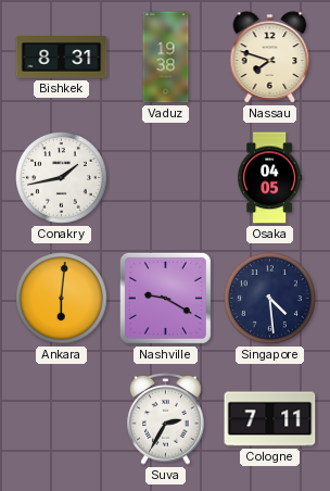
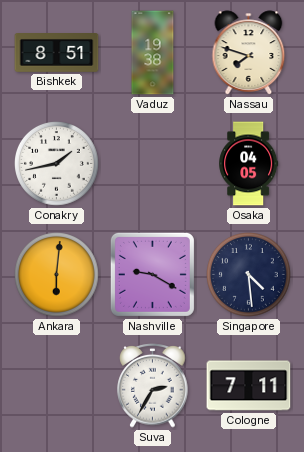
Bishkek: 8:31 -> 8:51
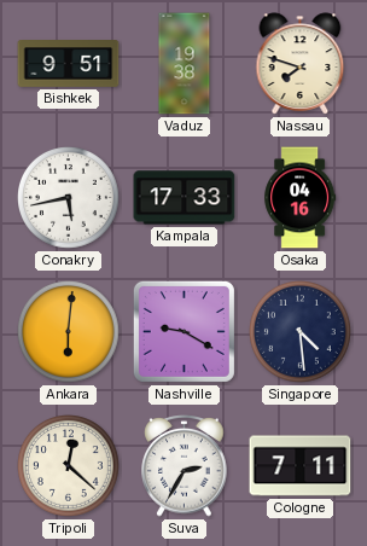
Bishkek: 8:51 -> 9:51
Conakry: 1:43 -> 5:43
Kampala: none -> 17:33
Osaka: 04:05 -> 04:16
Tripoli: none -> 12:22
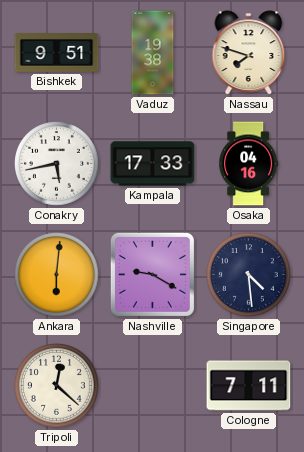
Suva: 2:35 -> none
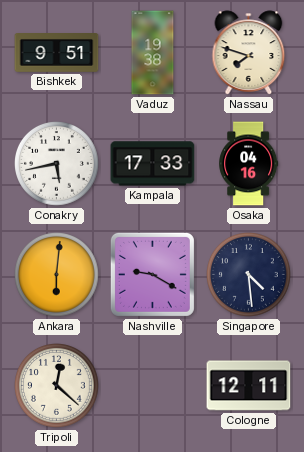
Cologne: 7:11 -> 12:11
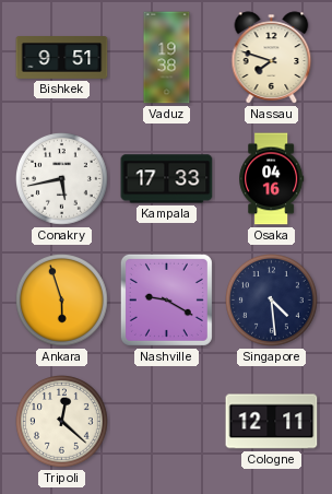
Ankara: 6:01 -> 5:57
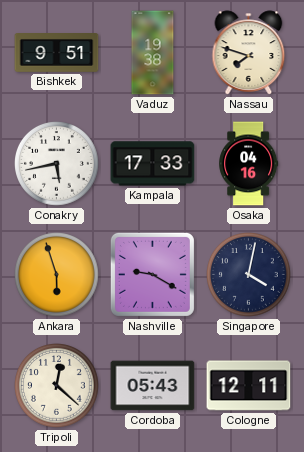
Singapore: 4:29 -> 4:02
Cordoba: none -> 05:43
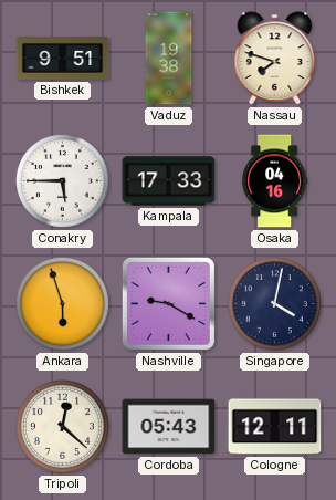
Conakry: 5:43 -> 5:45
